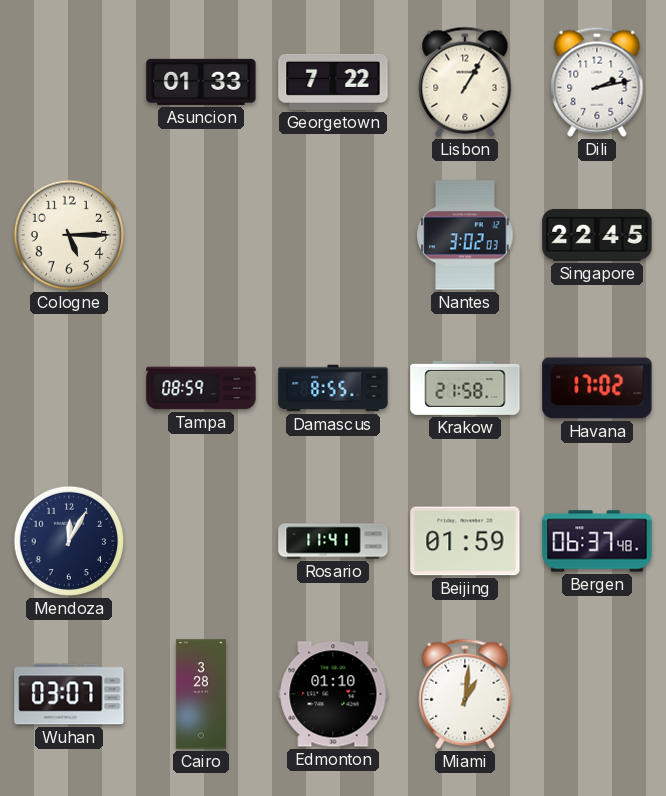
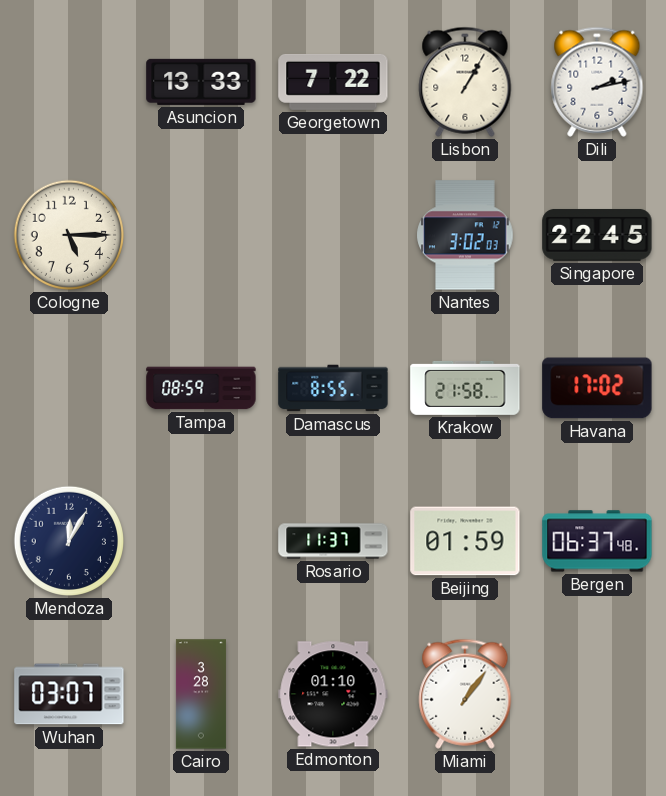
Asuncion: 01:33 -> 13:33
Rosario: 11:41 -> 11:37
Miami: 1:01 -> 1:06
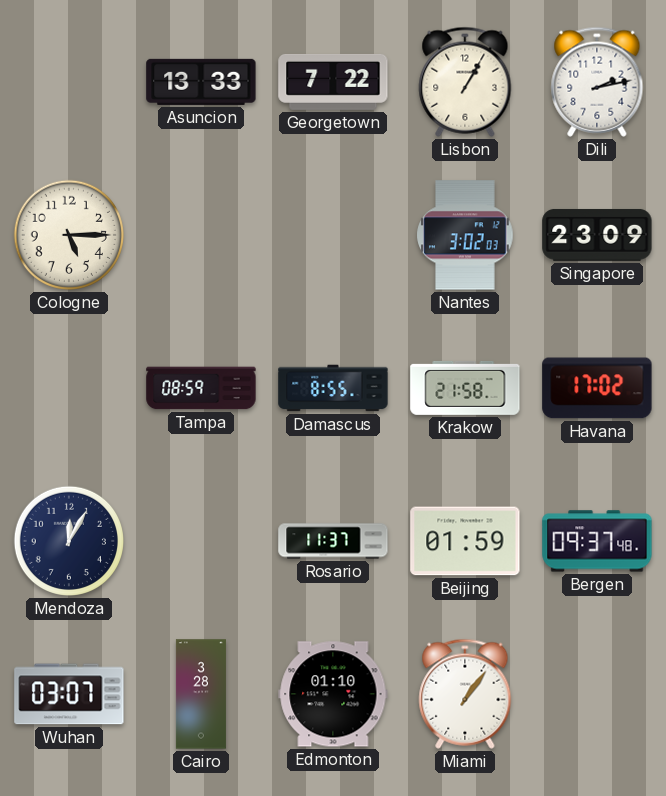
Singapore: 22:45 -> 23:09
Bergen: 06:37 -> 09:37
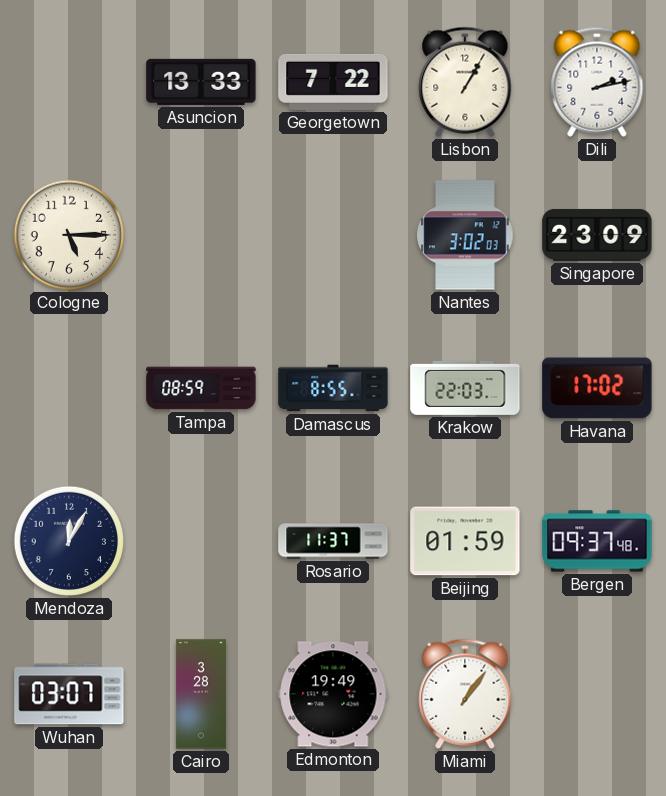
Krakow: 21:58 -> 22:03
Edmonton: 01:10 -> 19:49
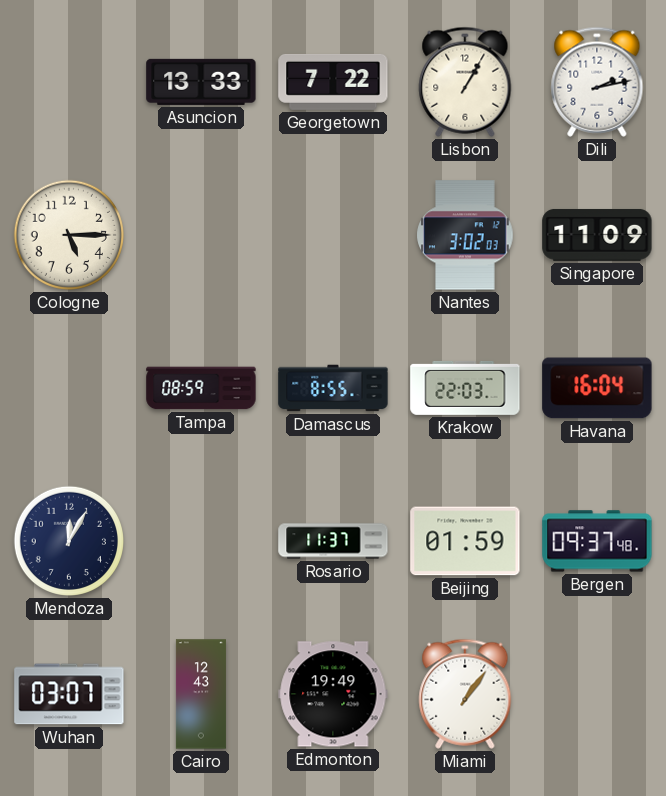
Singapore: 23:09 -> 11:09
Havana: 17:02 -> 16:04
Cairo: 3:28 -> 12:43
